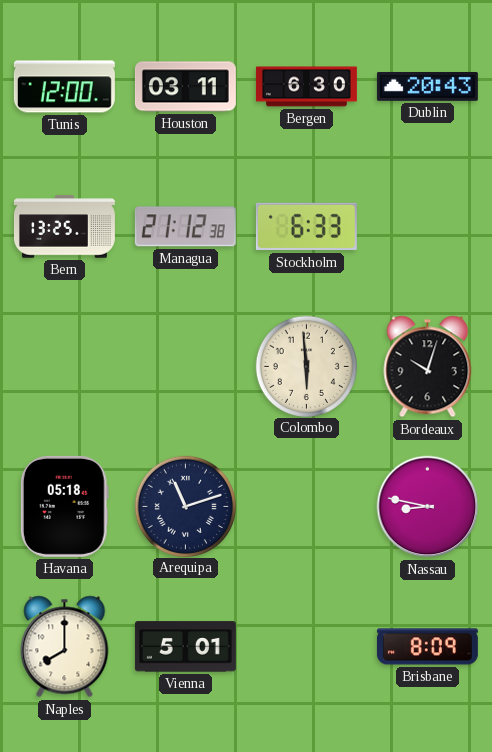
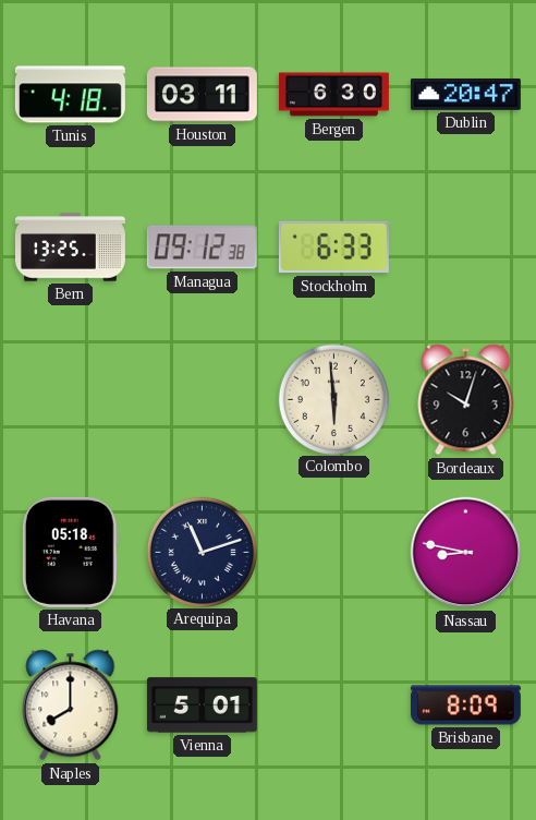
Tunis: 12:00 -> 4:18
Dublin: 20:43 -> 20:47
Managua: 21:12 -> 09:12
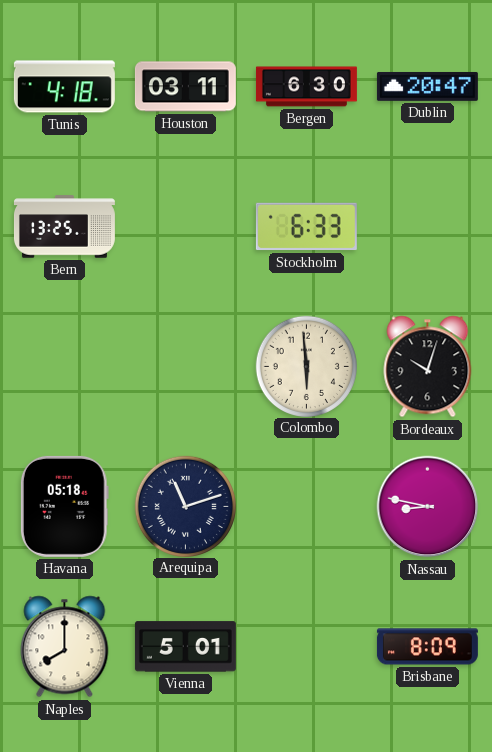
Managua: 09:12 -> none
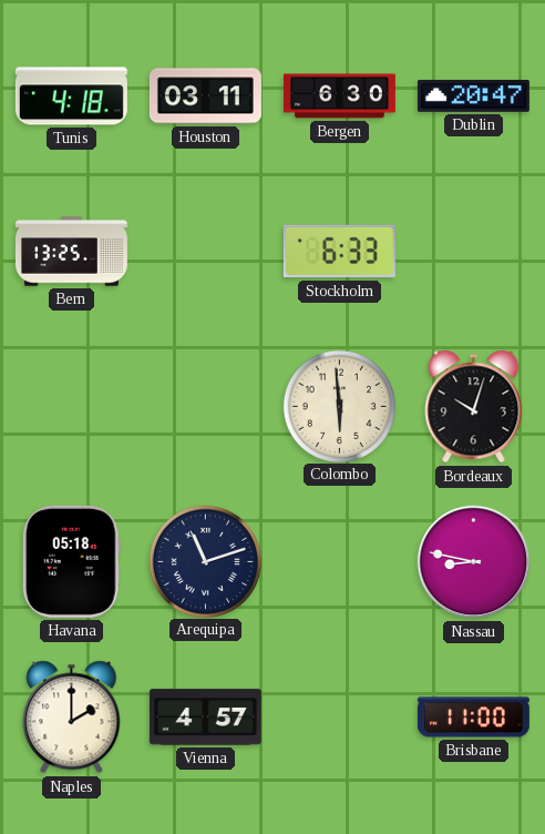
Naples: 8:00 -> 2:00
Vienna: 5:01 -> 4:57
Brisbane: 8:09 -> 11:00
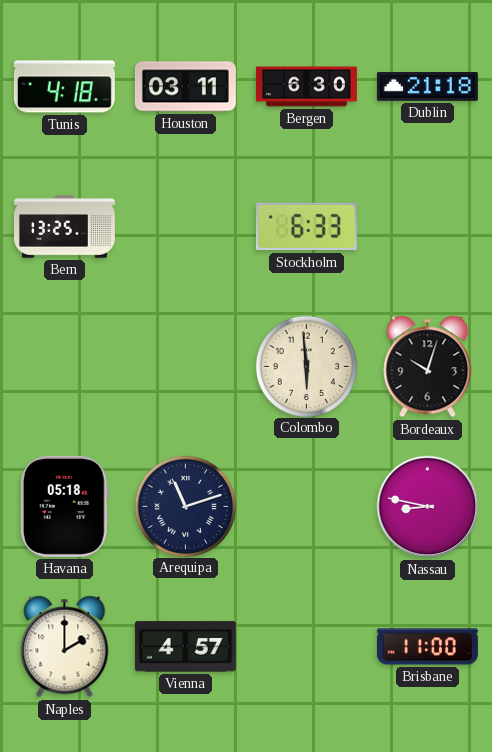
Dublin: 20:47 -> 21:18
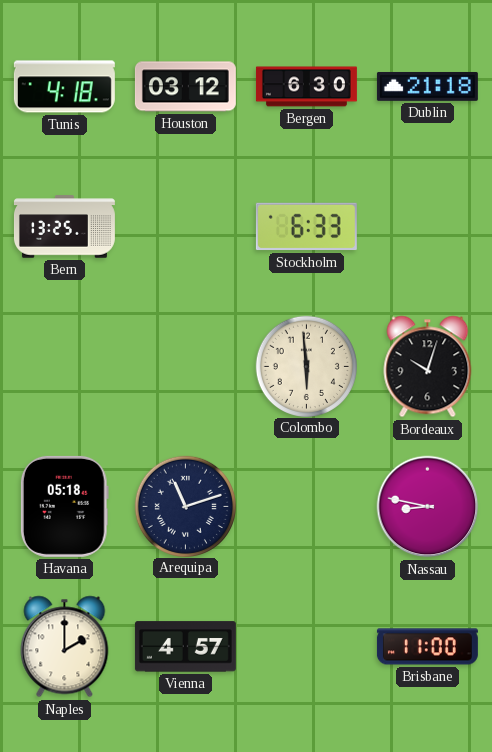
Houston: 03:11 -> 03:12
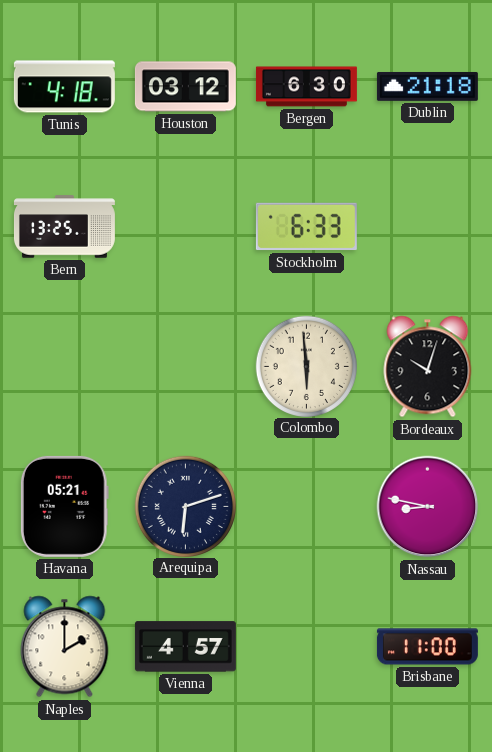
Havana: 05:18 -> 05:21
Arequipa: 11:12 -> 6:12
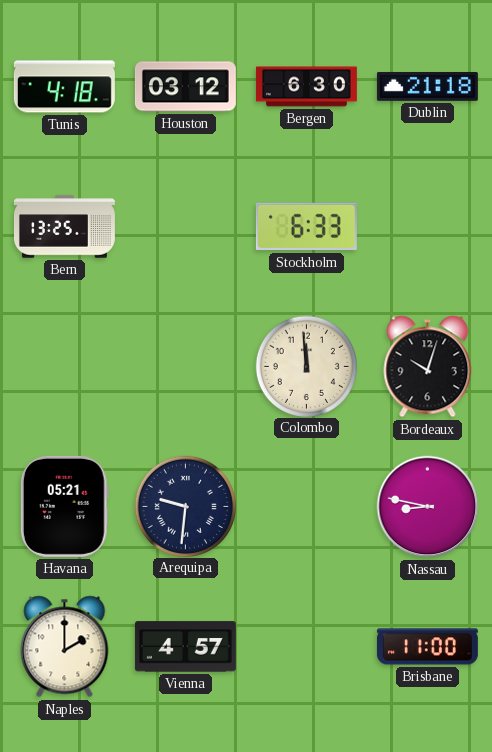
Colombo: 5:59 -> 11:59
Arequipa: 6:12 -> 9:31
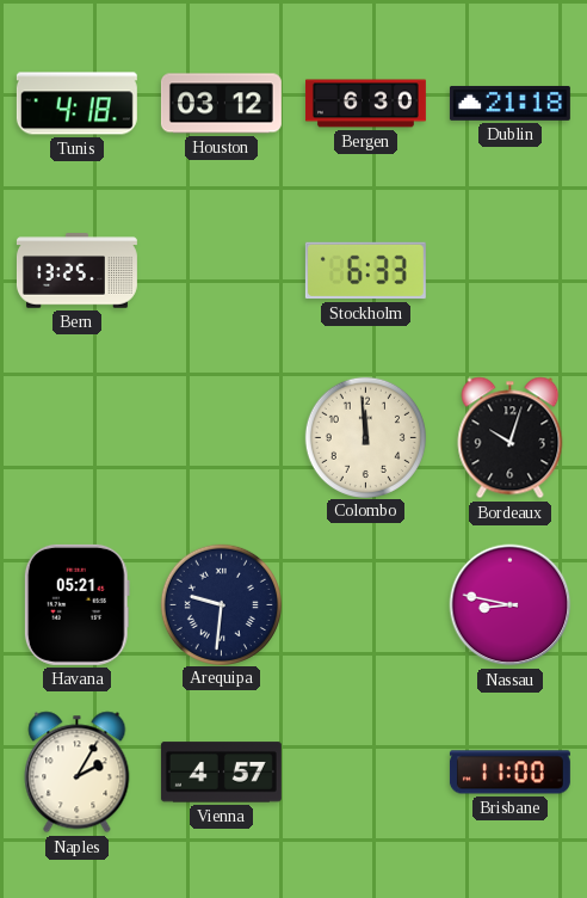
Naples: 2:00 -> 2:05
